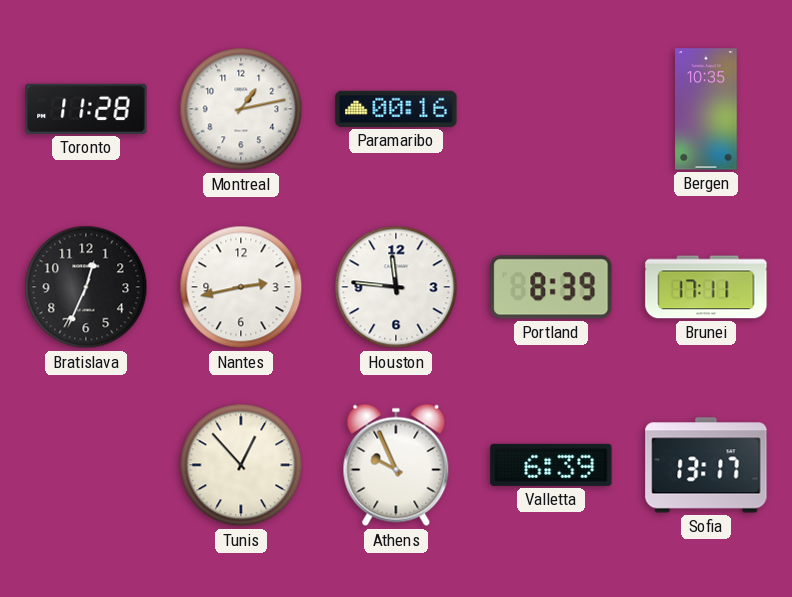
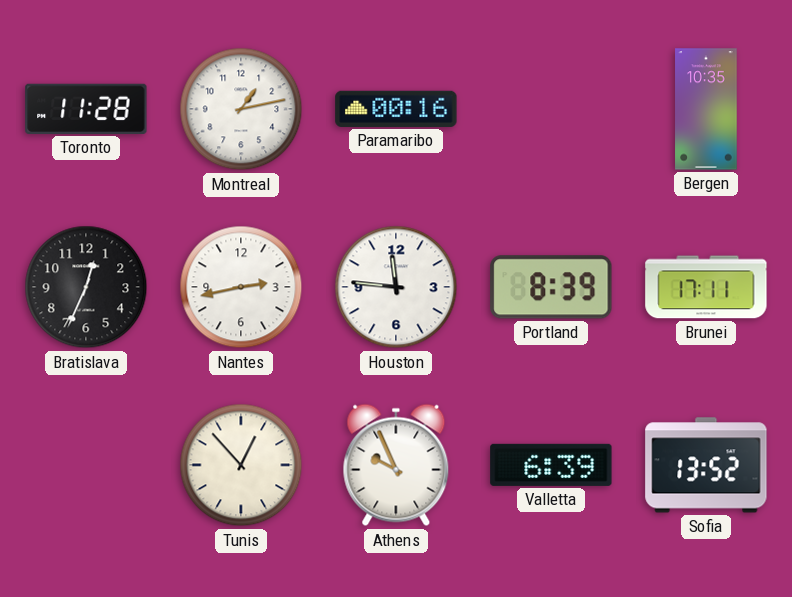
Sofia: 13:17 -> 13:52
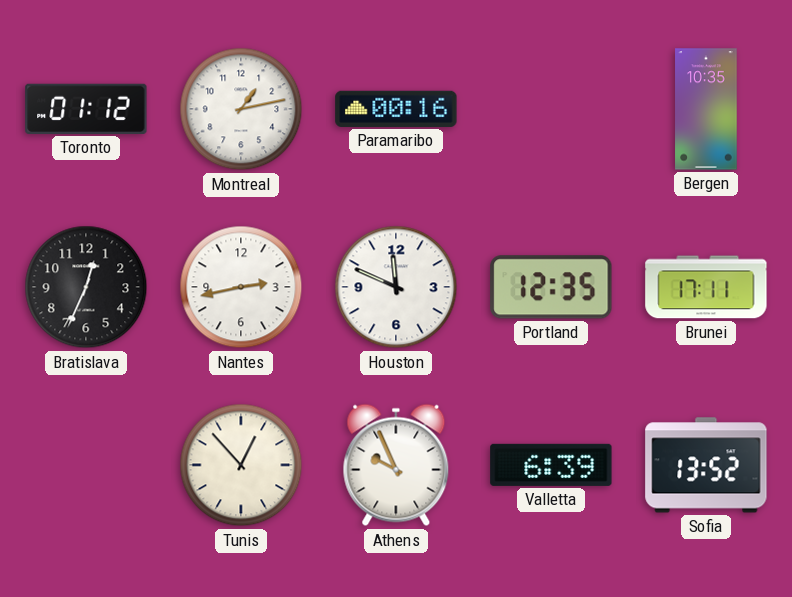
Toronto: 11:28 -> 01:12
Houston: 11:46 -> 11:49
Portland: 8:39 -> 12:35
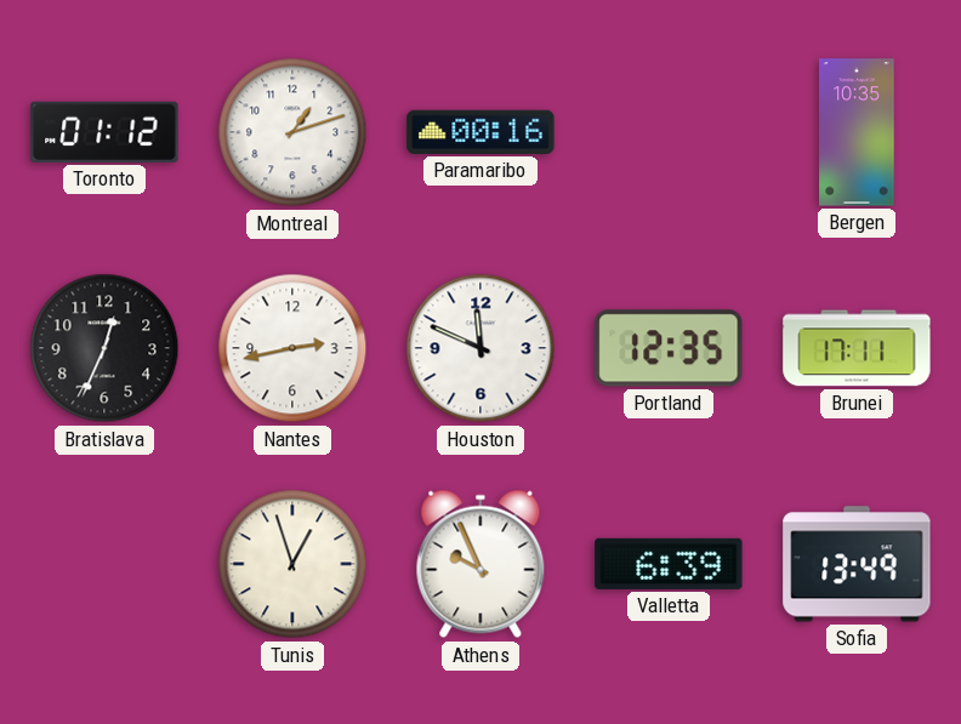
Montreal: 1:13 -> 1:12
Tunis: 12:53 -> 12:57
Sofia: 13:52 -> 13:49
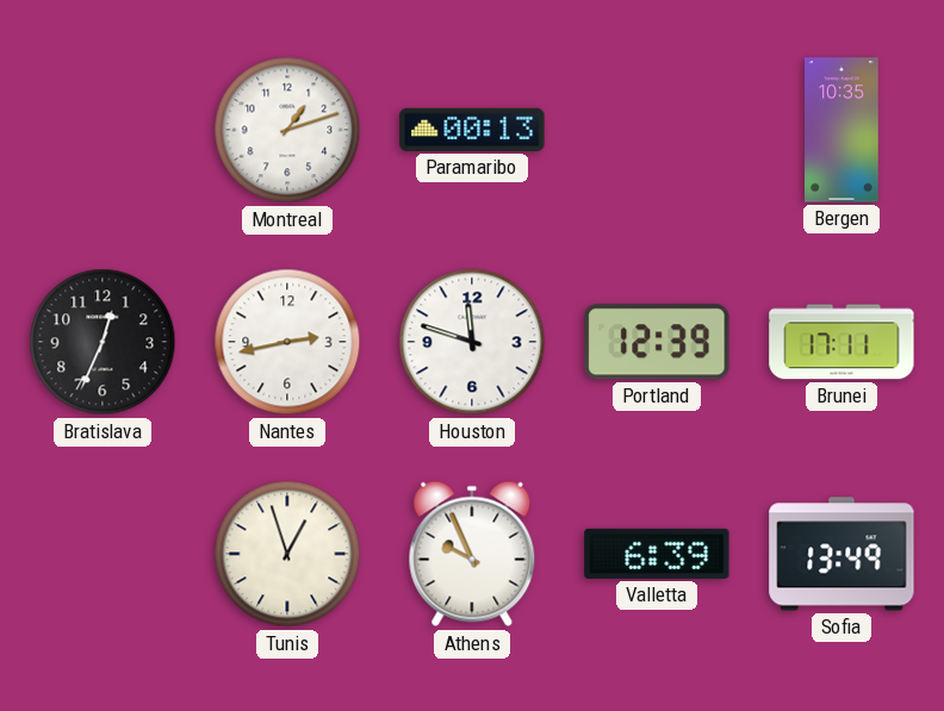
Toronto: 01:12 -> none
Paramaribo: 00:16 -> 00:13
Houston: 11:49 -> 11:48
Portland: 12:35 -> 12:39
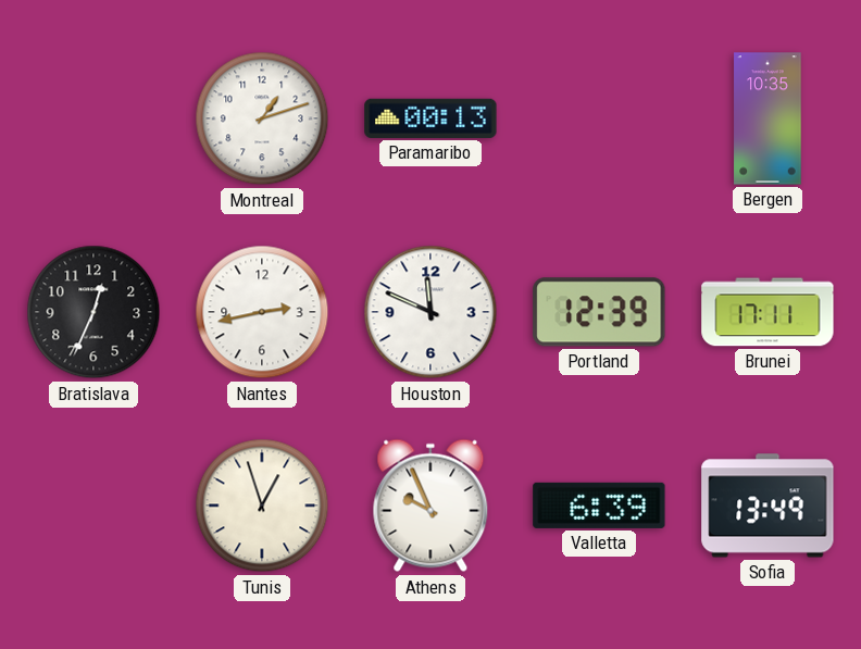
Houston: 11:48 -> 11:49
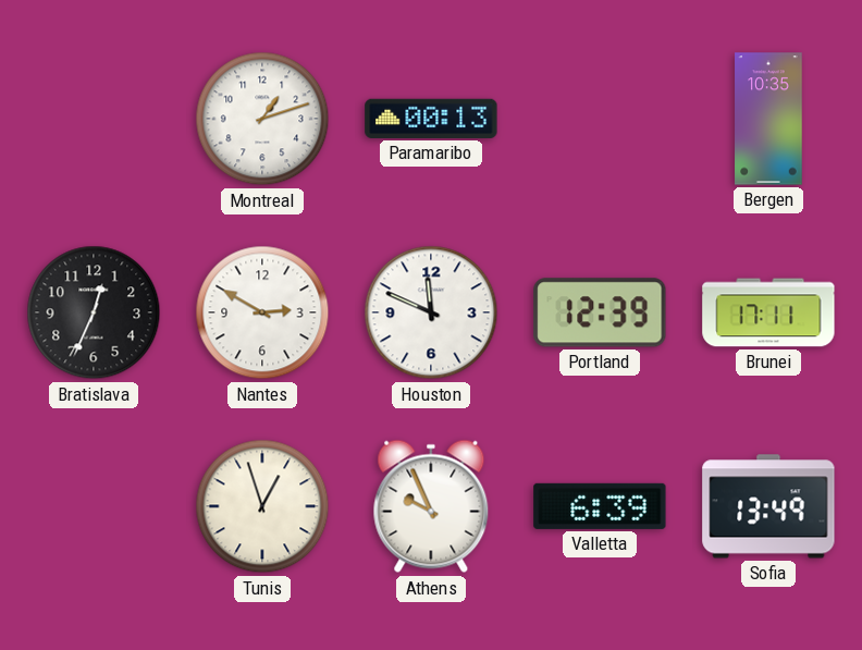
Nantes: 2:43 -> 2:50
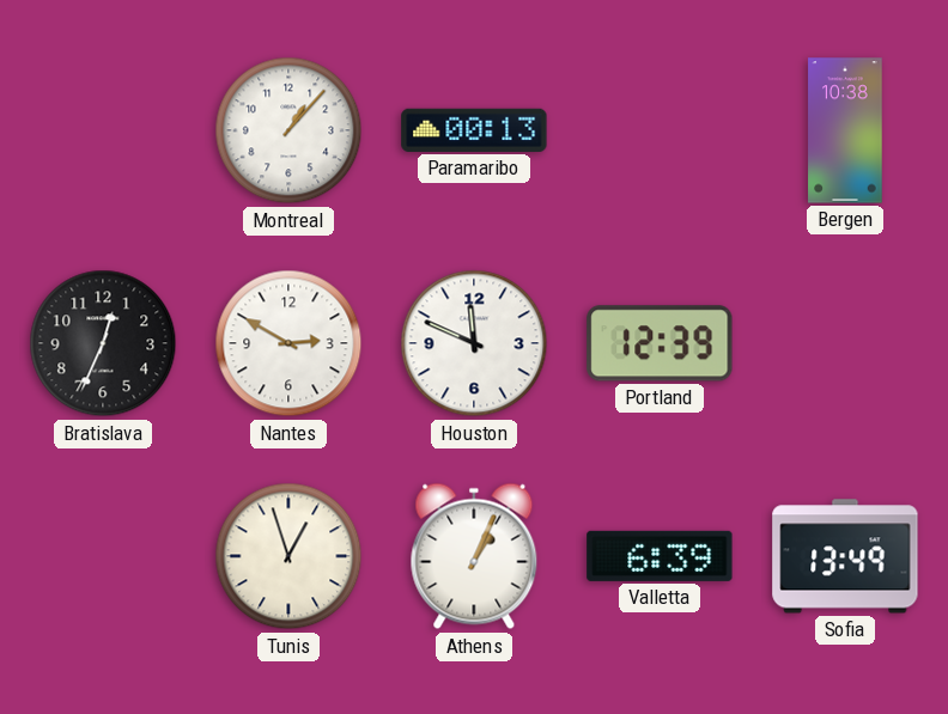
Montreal: 1:12 -> 1:07
Bergen: 10:35 -> 10:38
Brunei: 17:11 -> none
Athens: 9:56 -> 1:04
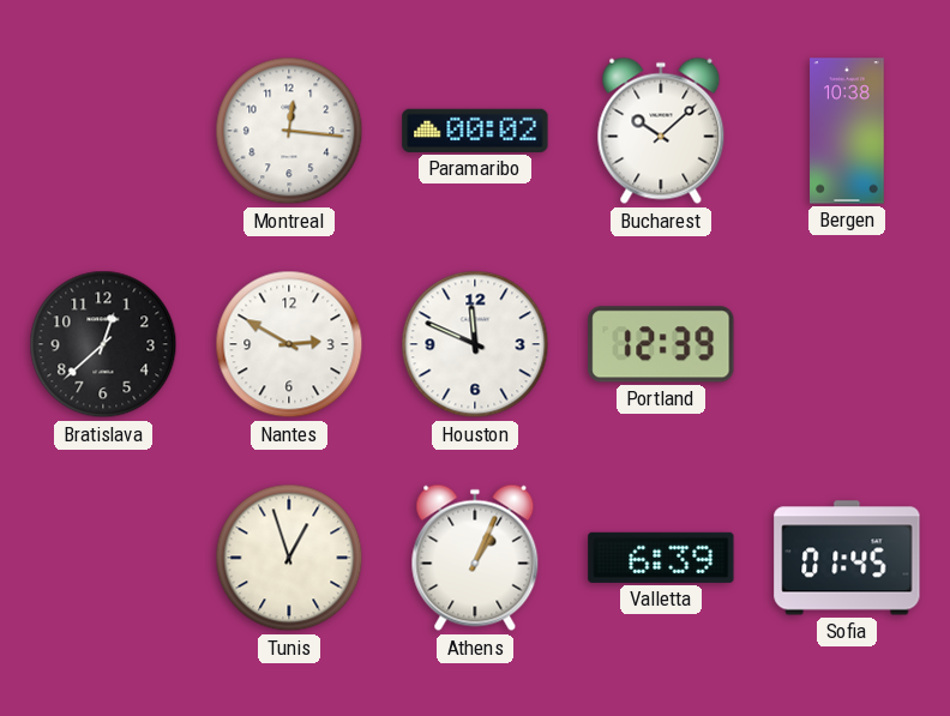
Montreal: 1:07 -> 12:16
Paramaribo: 00:13 -> 00:02
Bucharest: none -> 10:08
Bratislava: 12:34 -> 12:38
Sofia: 13:49 -> 01:45
